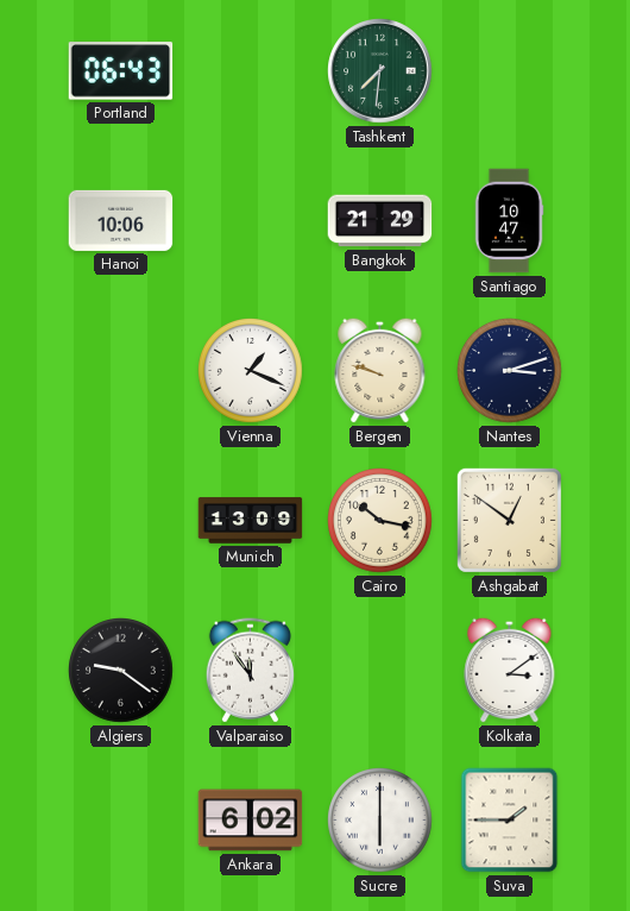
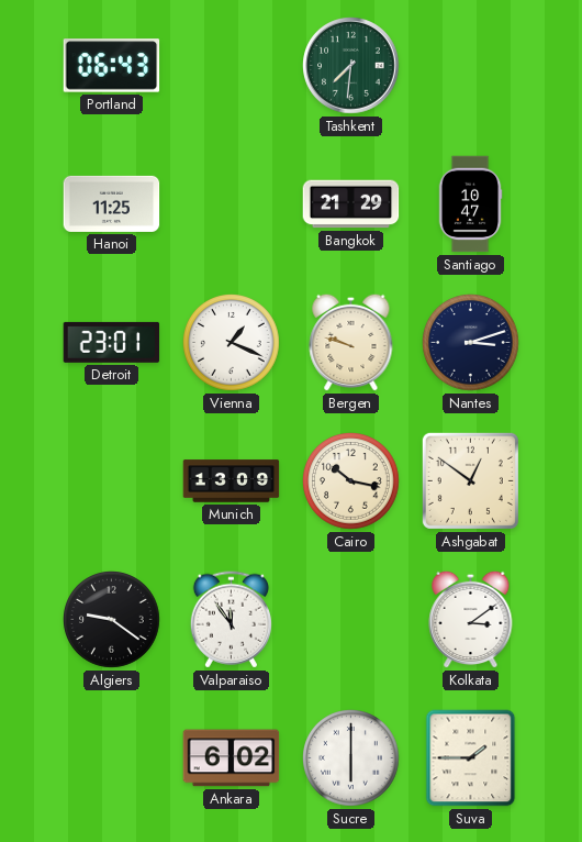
Hanoi: 10:06 -> 11:25
Detroit: none -> 23:01
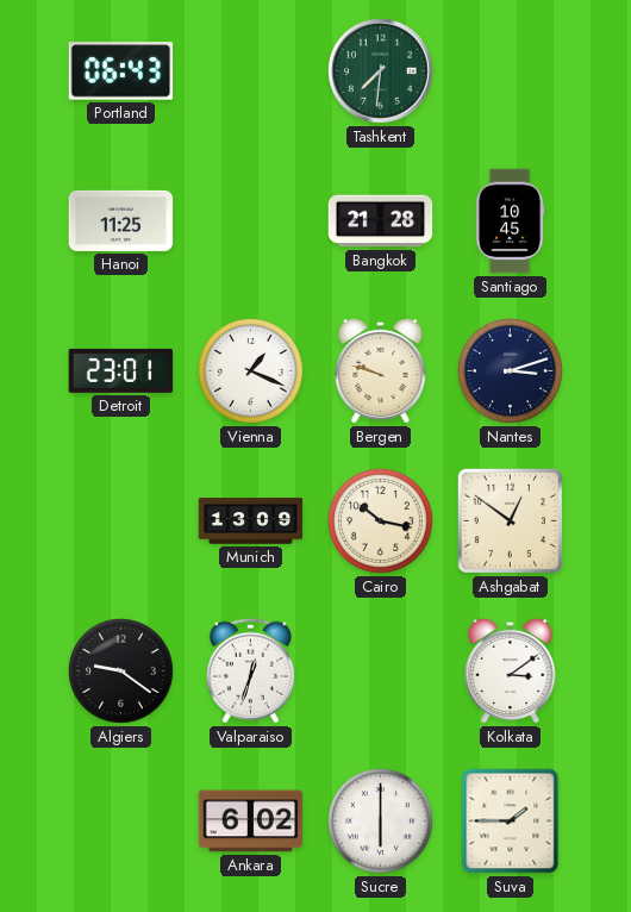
Bangkok: 21:29 -> 21:28
Santiago: 10:47 -> 10:45
Valparaiso: 11:54 -> 12:33
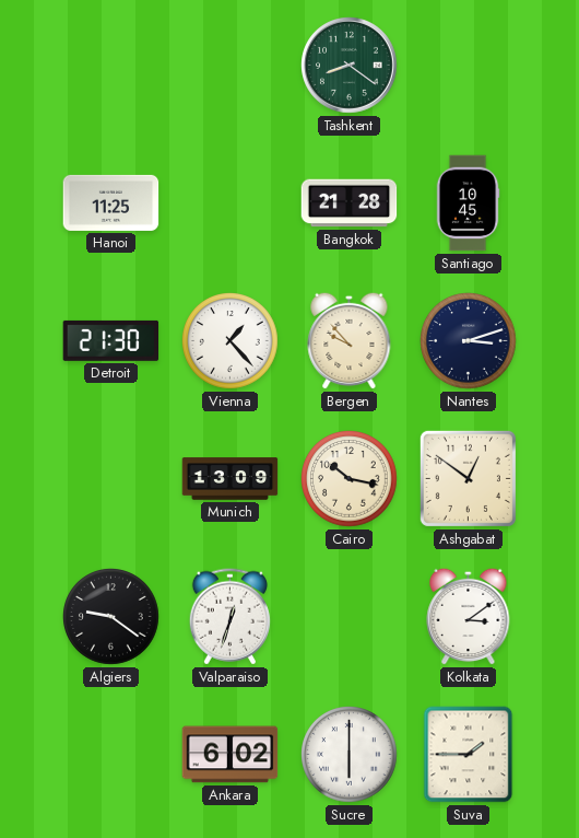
Portland: 06:43 -> none
Tashkent: 7:31 -> 8:21
Detroit: 23:01 -> 21:30
Vienna: 1:19 -> 1:23
Bergen: 9:48 -> 9:53
